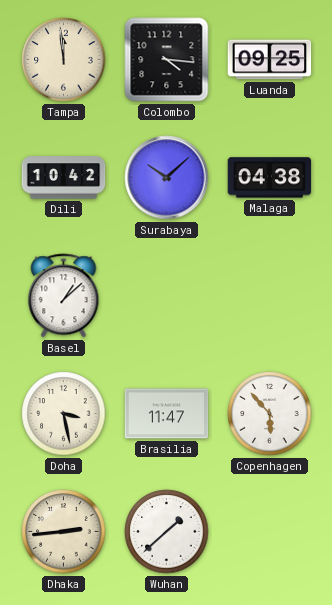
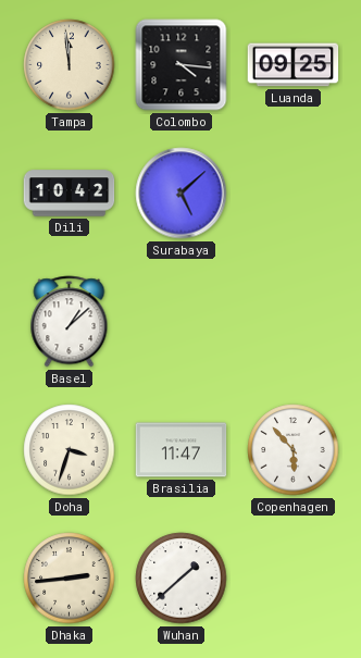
Surabaya: 10:08 -> 5:08
Malaga: 04:38 -> none
Doha: 3:28 -> 3:33
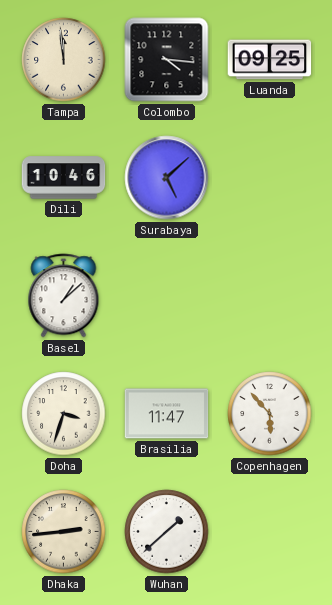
Dili: 10:42 -> 10:46
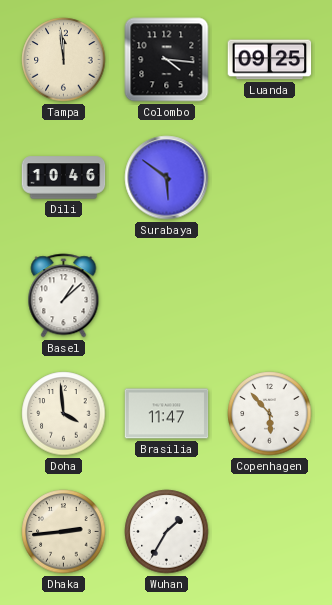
Surabaya: 5:08 -> 5:51
Doha: 3:33 -> 3:59
Wuhan: 1:38 -> 1:35
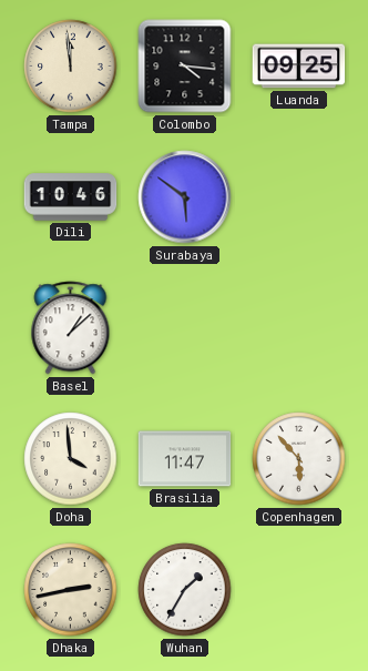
Dhaka: 2:44 -> 2:43
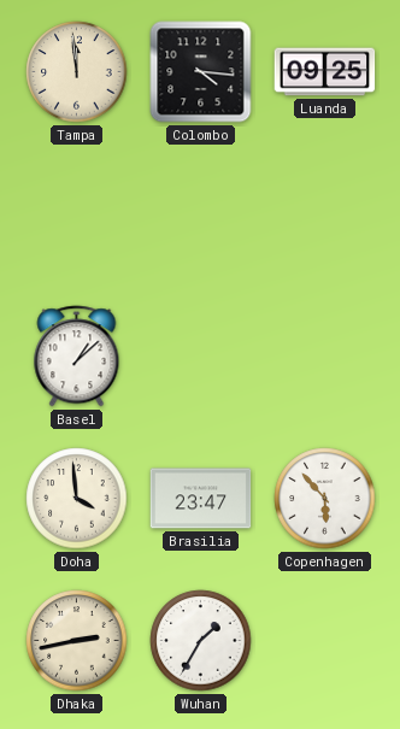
Dili: 10:46 -> none
Surabaya: 5:51 -> none
Brasilia: 11:47 -> 23:47
